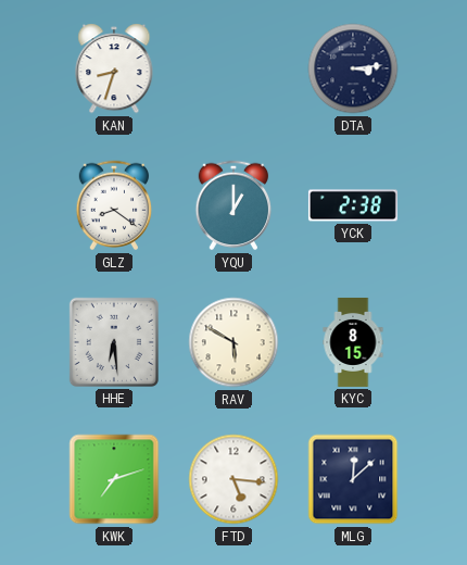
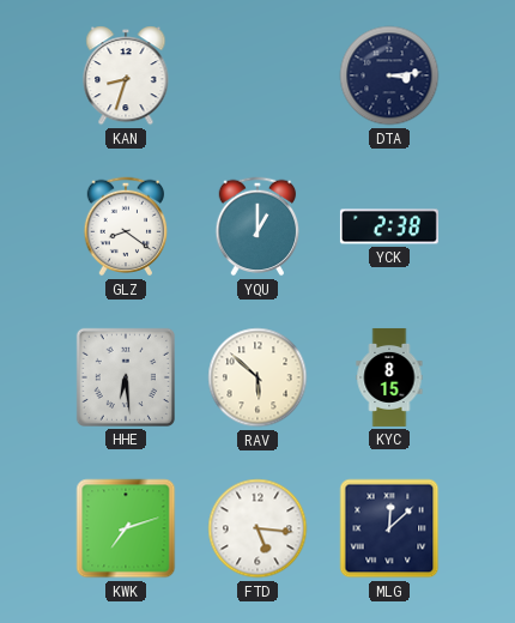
RAV: 5:50 -> 5:52
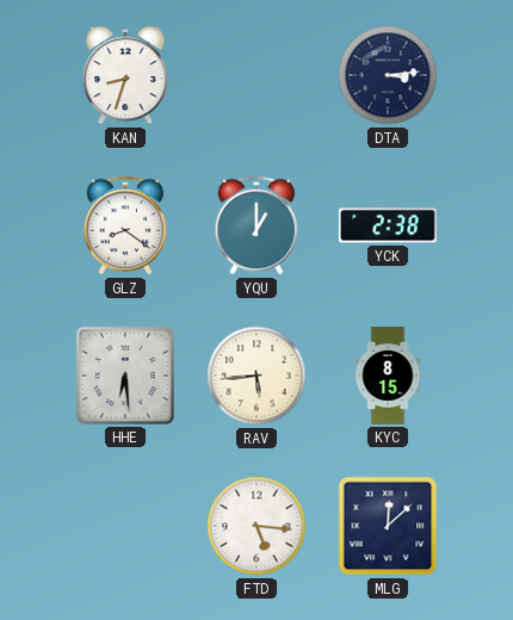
RAV: 5:52 -> 5:44
KWK: 7:12 -> none
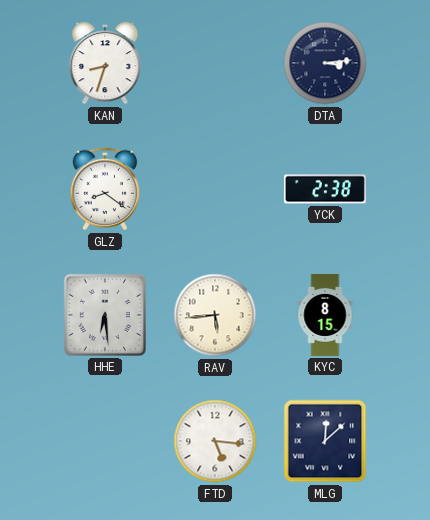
YQU: 1:00 -> none
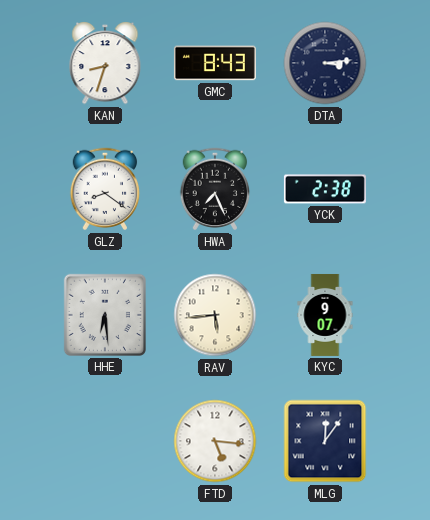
GMC: none -> 8:43
HWA: none -> 7:26
KYC: 8:15 -> 9:07
MLG: 12:08 -> 12:06
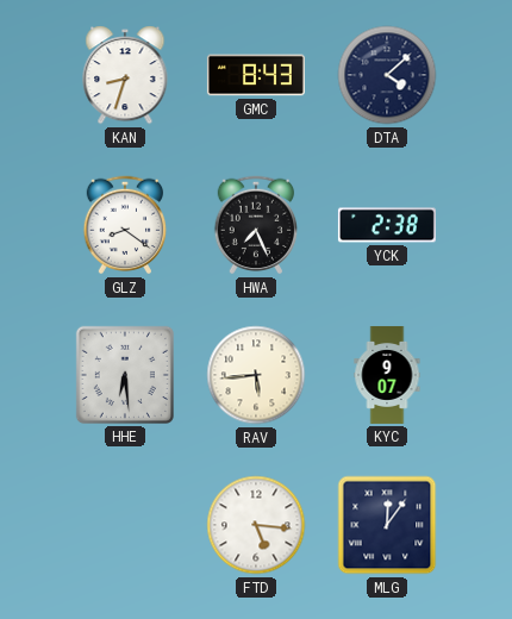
DTA: 3:14 -> 4:08
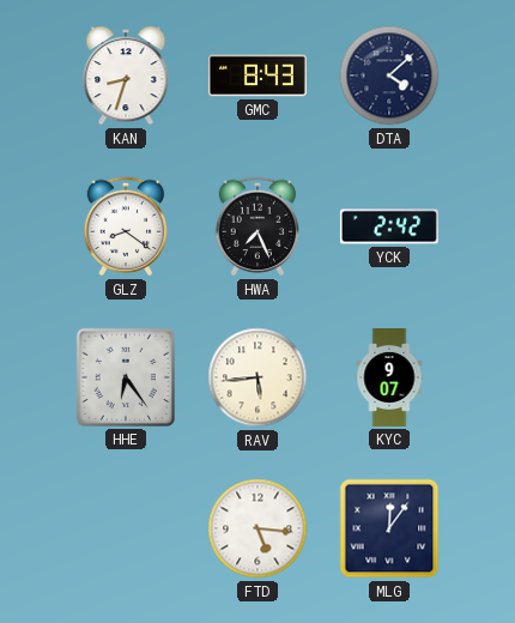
YCK: 2:38 -> 2:42
HHE: 6:29 -> 6:24
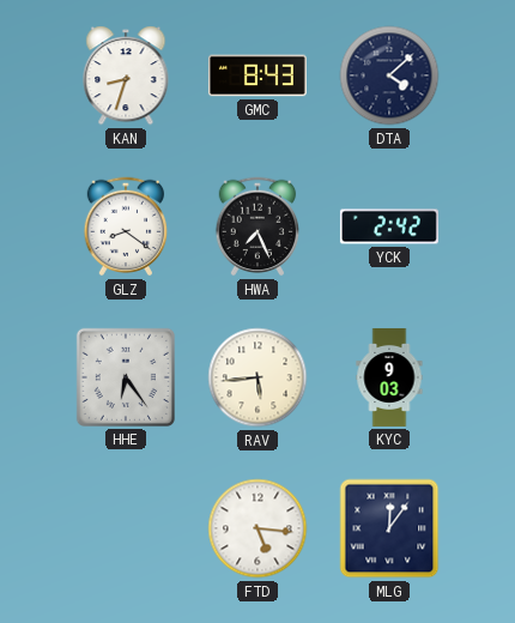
KYC: 9:07 -> 9:03
